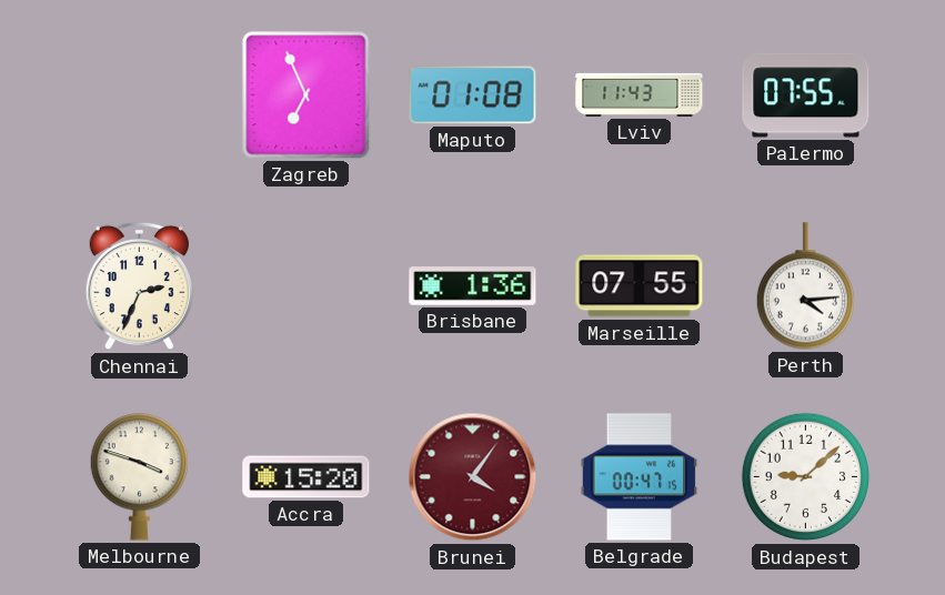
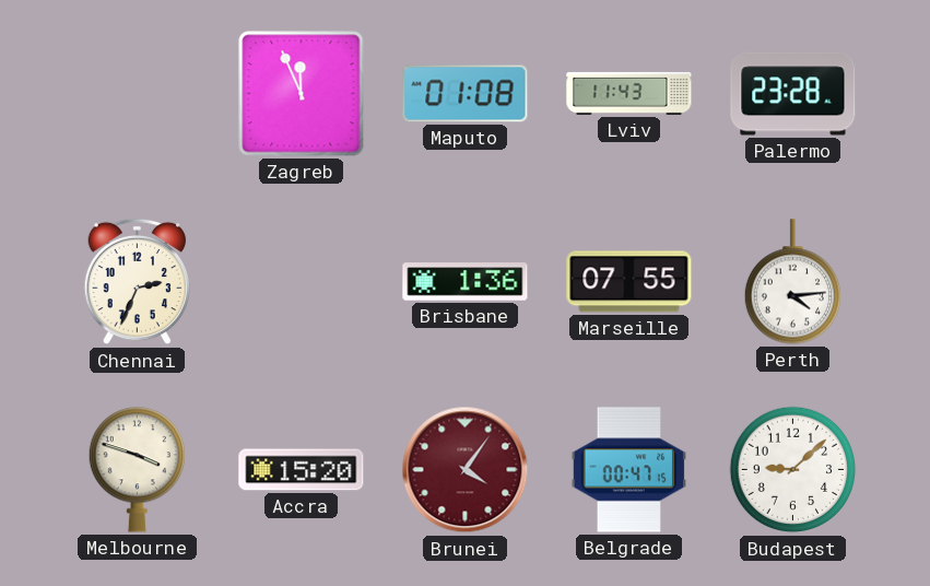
Zagreb: 6:56 -> 11:56
Palermo: 07:55 -> 23:28
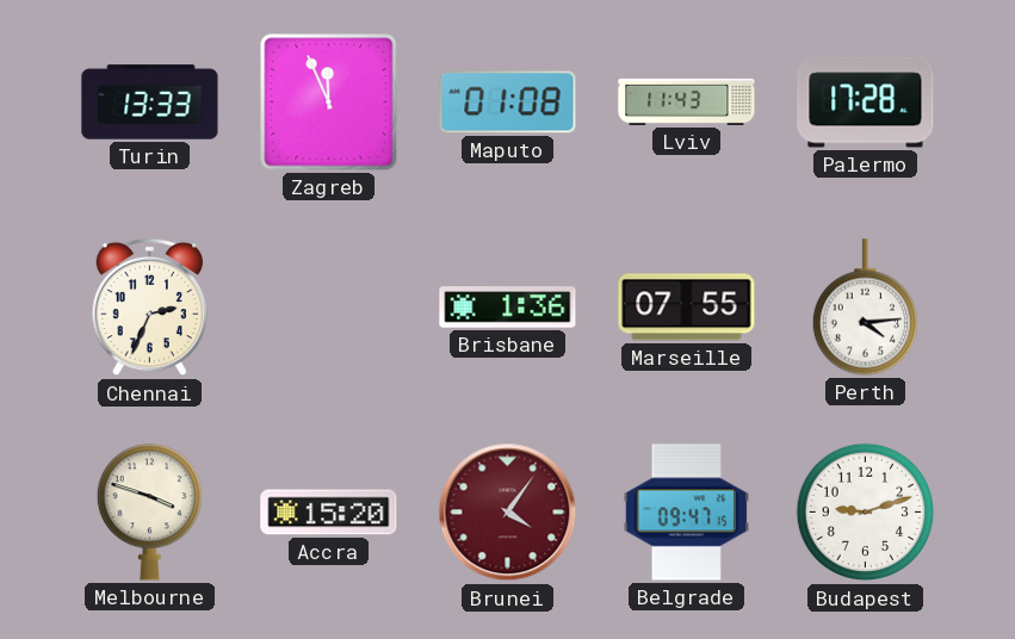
Turin: none -> 13:33
Palermo: 23:28 -> 17:28
Belgrade: 00:47 -> 09:47
Budapest: 9:08 -> 9:12
